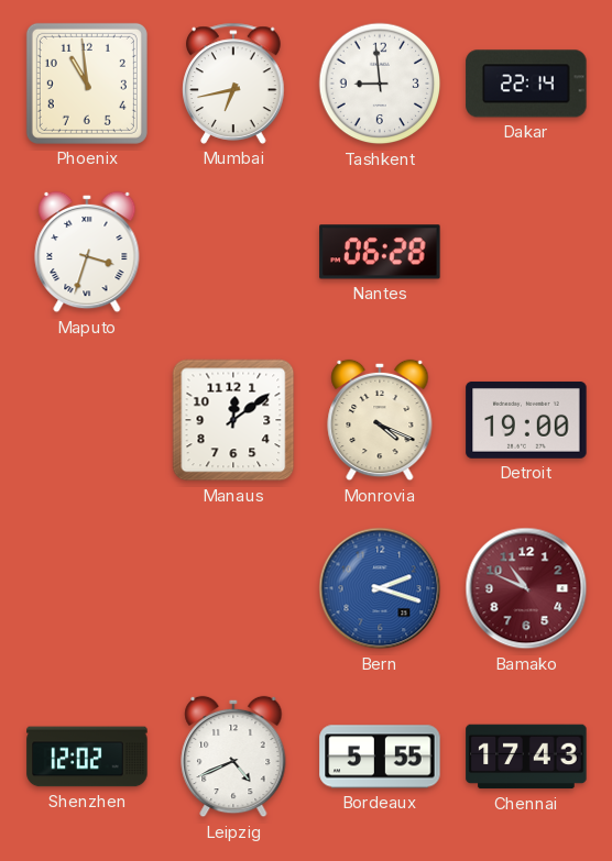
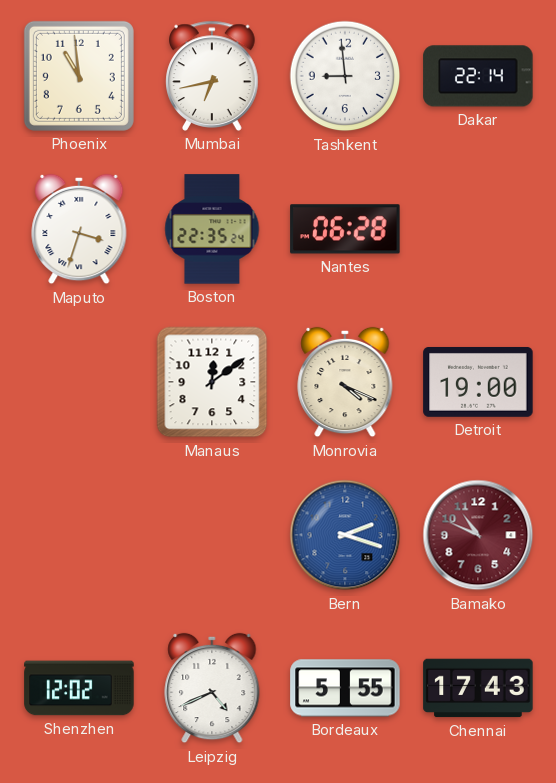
Boston: none -> 22:35
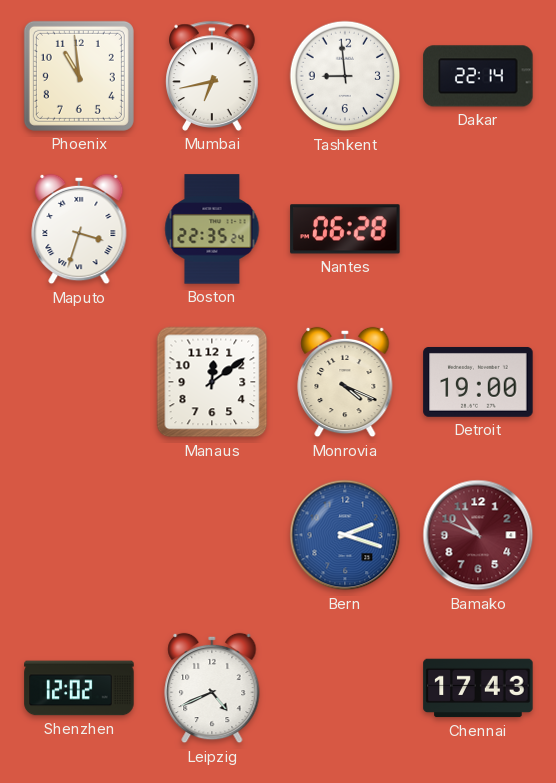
Bordeaux: 5:55 -> none
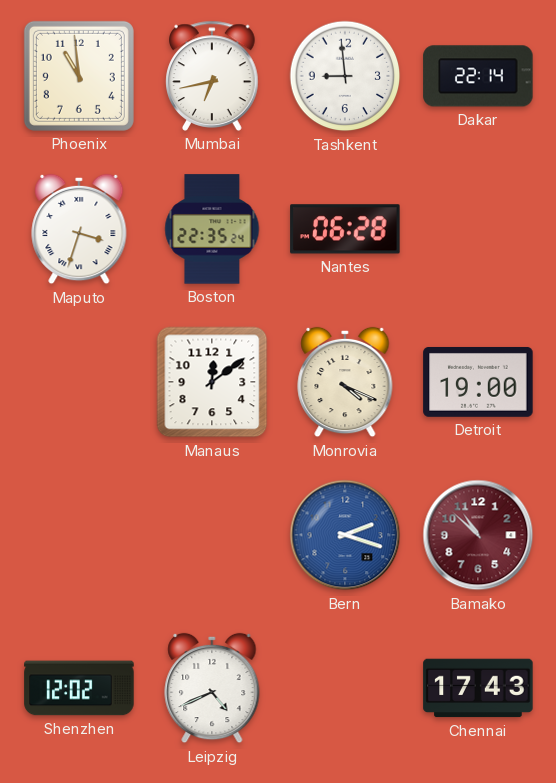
Bamako: 10:49 -> 10:52
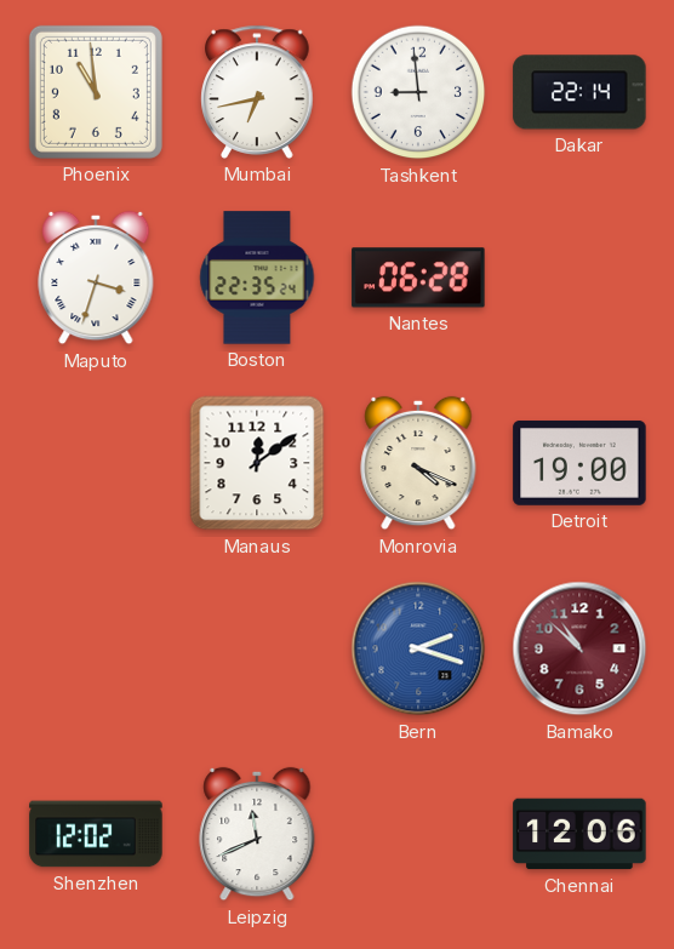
Leipzig: 4:41 -> 11:41
Chennai: 17:43 -> 12:06
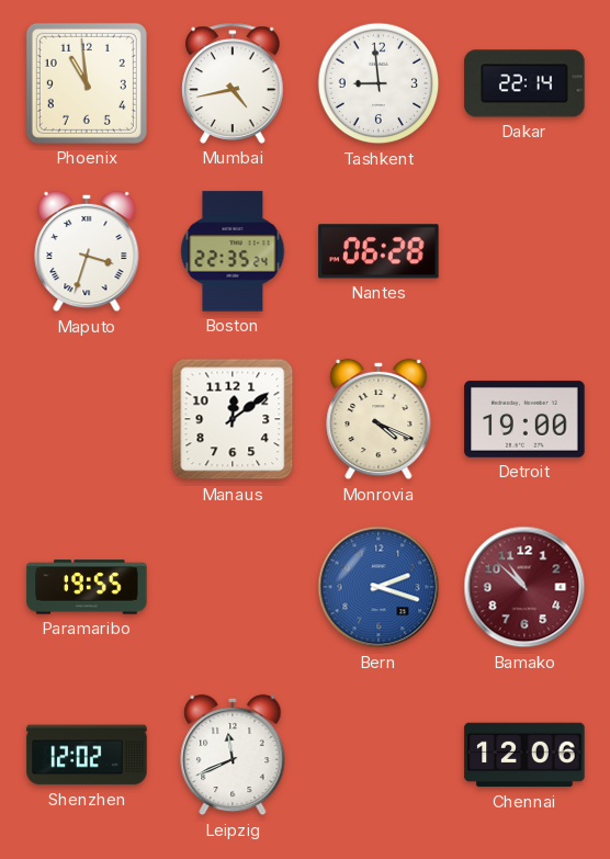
Mumbai: 6:43 -> 4:43
Paramaribo: none -> 19:55
